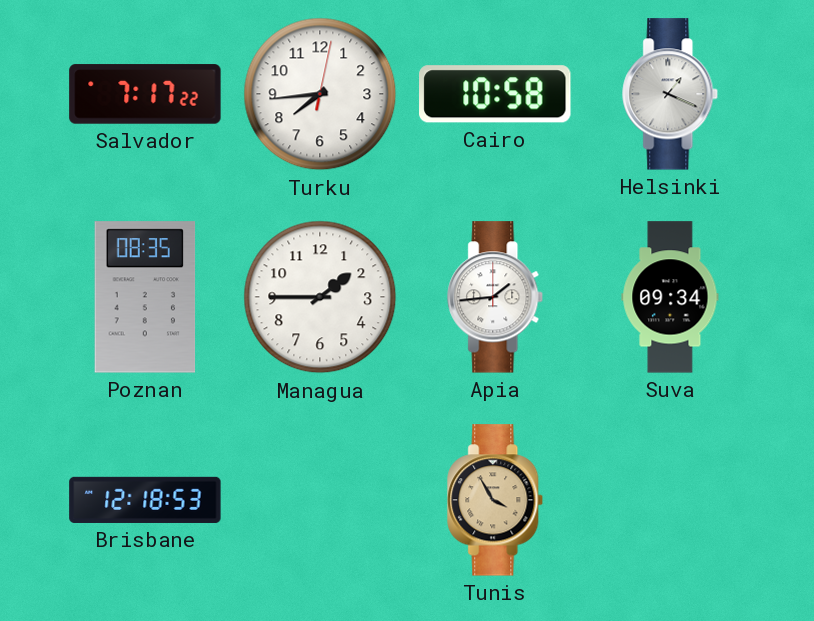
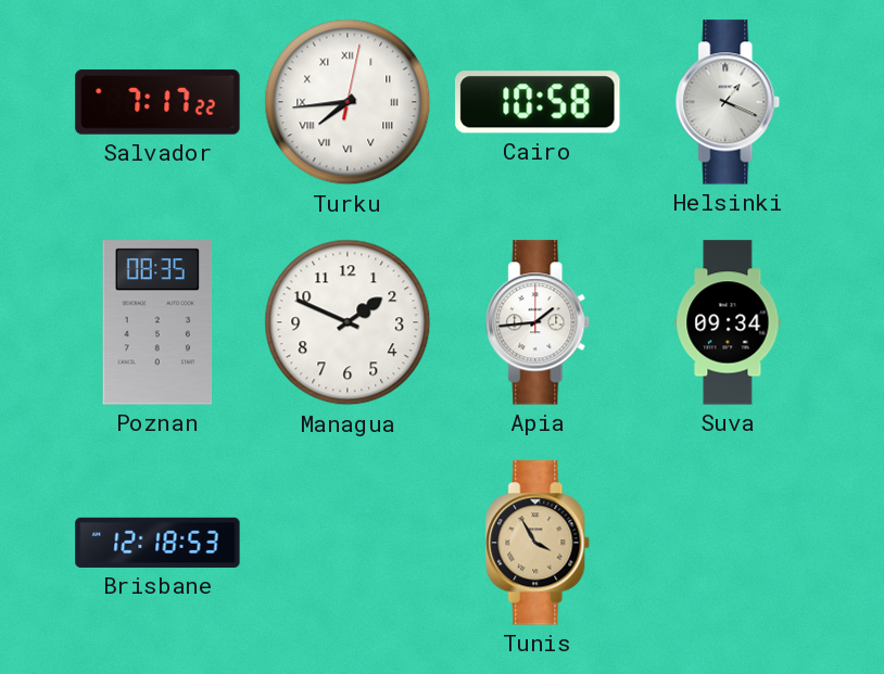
Turku numerals: Arabic -> Roman
Managua: 1:45 -> 1:49
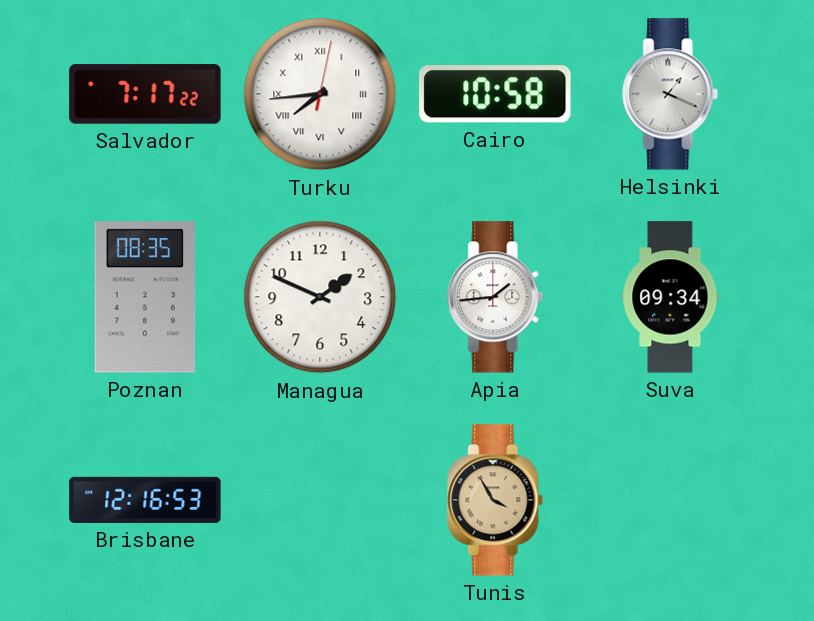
Brisbane: 12:18 -> 12:16
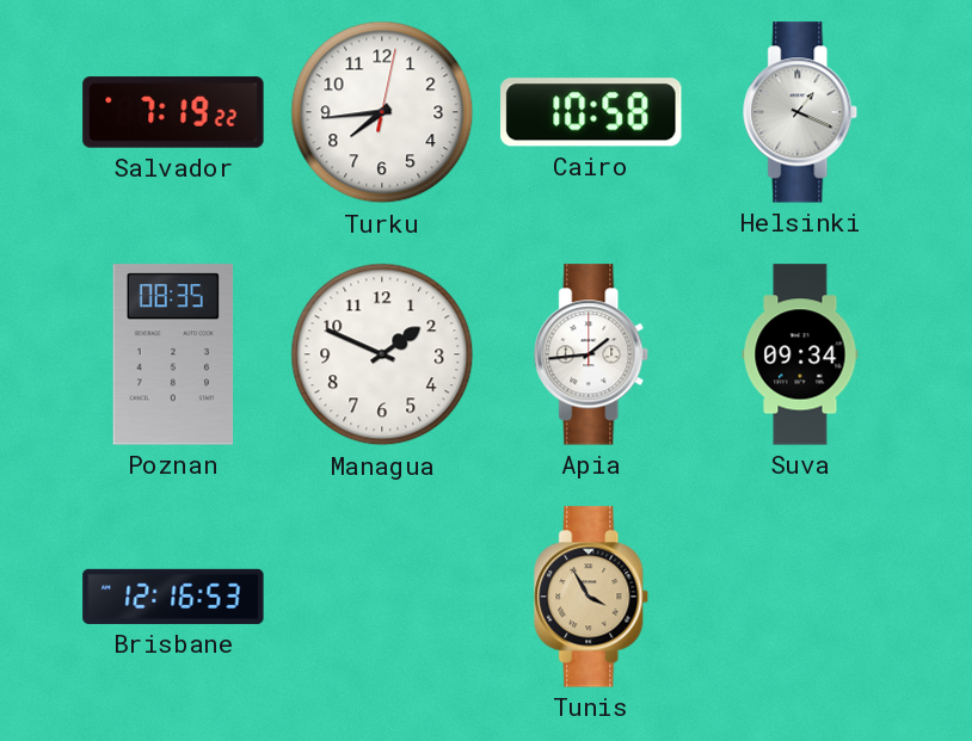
Salvador: 7:17 -> 7:19
Turku numerals: Roman -> Arabic
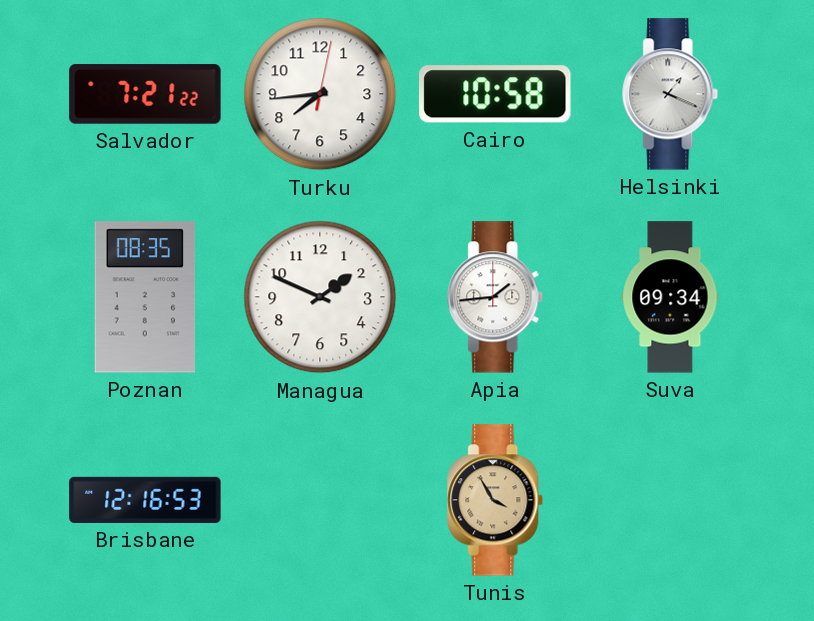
Salvador: 7:19 -> 7:21
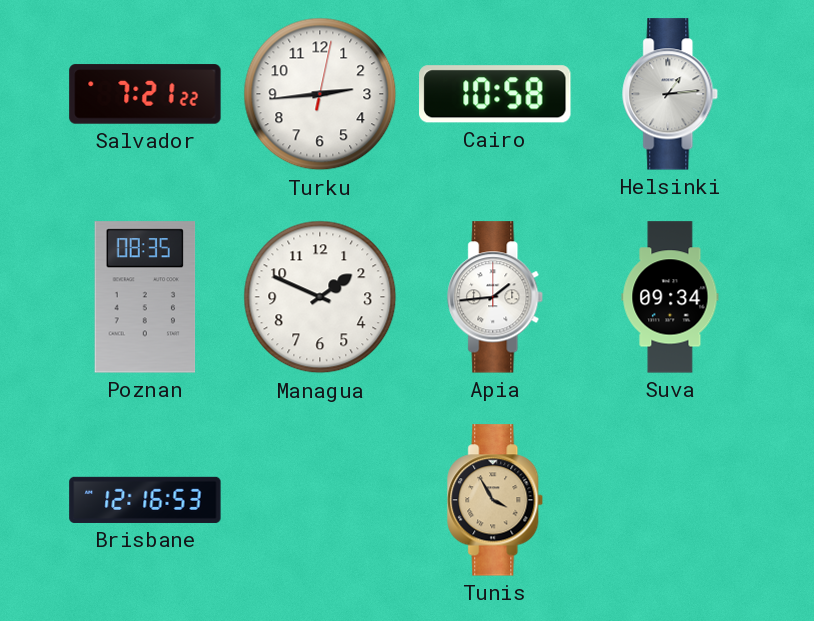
Turku: 7:44 -> 2:44
Helsinki: 1:19 -> 1:14
